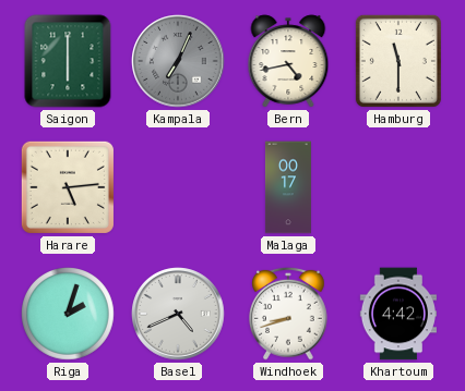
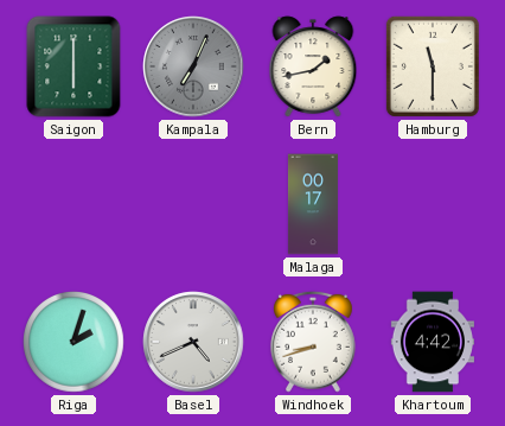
Bern: 4:43 -> 1:43
Harare: 5:14 -> none
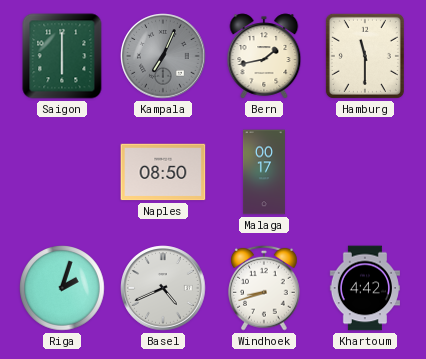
Naples: none -> 08:50
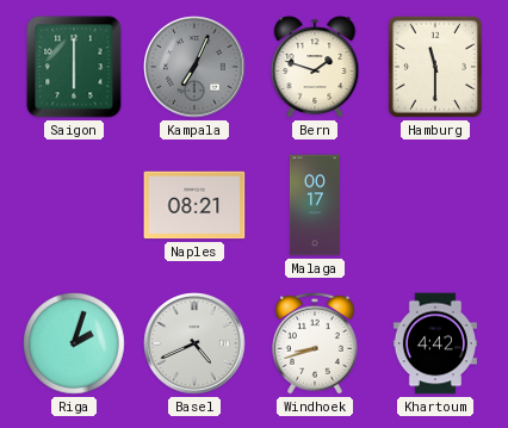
Bern: 1:43 -> 1:48
Naples: 08:50 -> 08:21
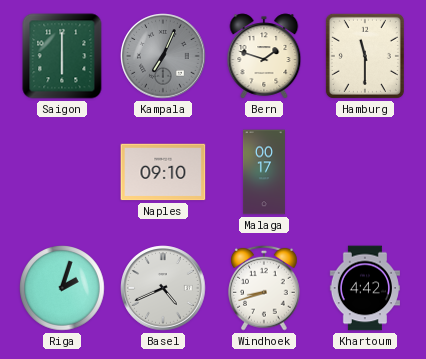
Naples: 08:21 -> 09:10
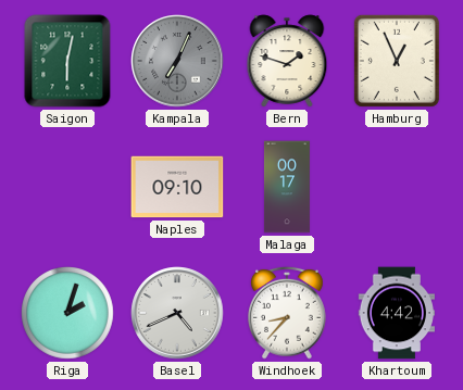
Saigon: 6:00 -> 6:02
Hamburg: 11:30 -> 12:56
Windhoek: 8:42 -> 8:37
